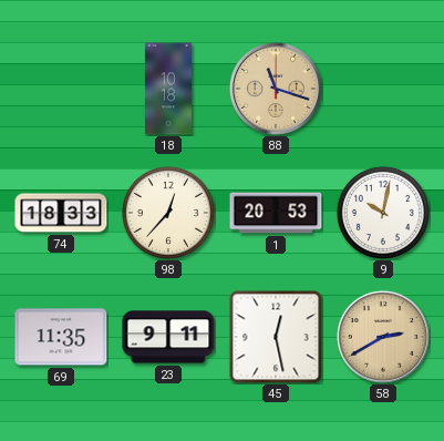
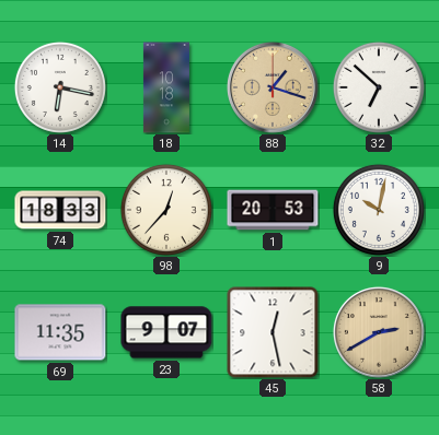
14: none -> 6:17
88: 11:18 -> 1:18
32: none -> 6:52
23: 9:11 -> 9:07
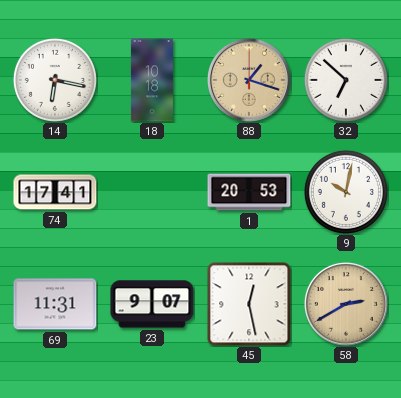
74: 18:33 -> 17:41
98: 12:37 -> none
69: 11:35 -> 11:31
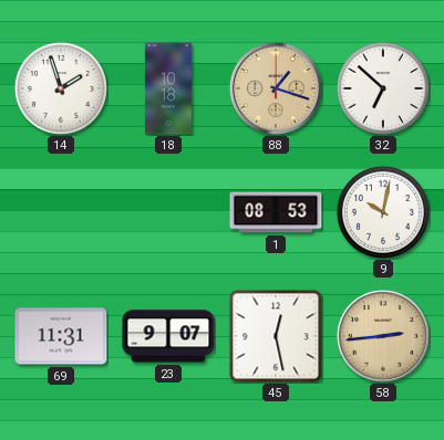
14: 6:17 -> 1:57
74: 17:41 -> none
1: 20:53 -> 08:53
58: 2:40 -> 2:44
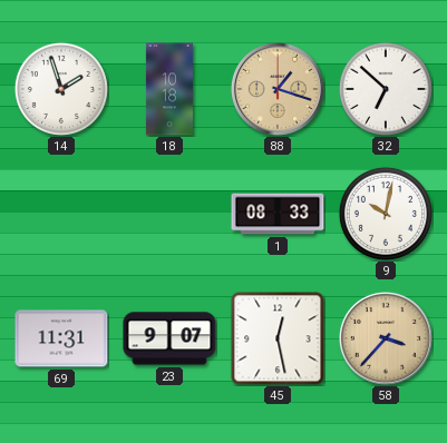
1: 08:53 -> 08:33
58: 2:44 -> 3:37
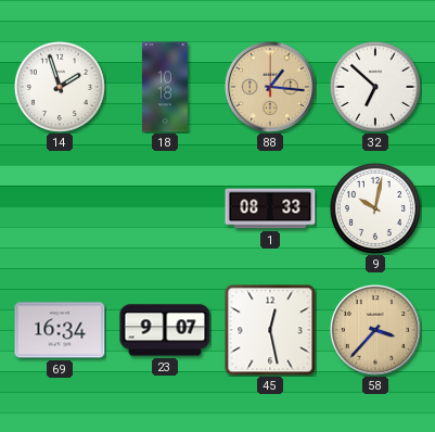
88: 1:18 -> 1:16
69: 11:31 -> 16:34
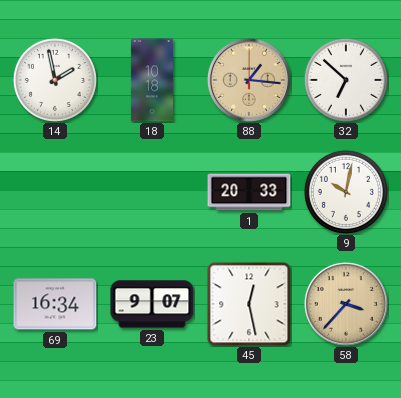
14: 1:57 -> 1:58
1: 08:33 -> 20:33
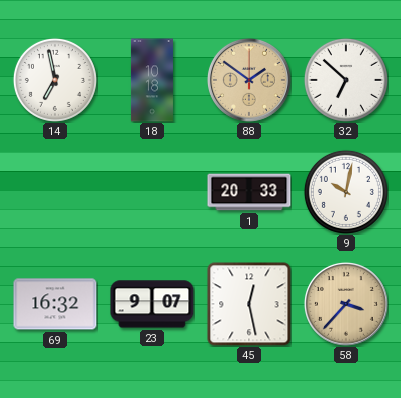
14: 1:58 -> 6:58
88: 1:16 -> 1:51
69: 16:34 -> 16:32
